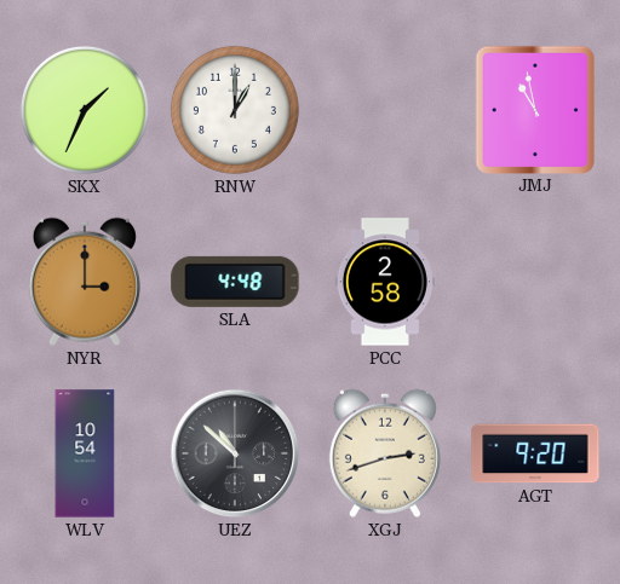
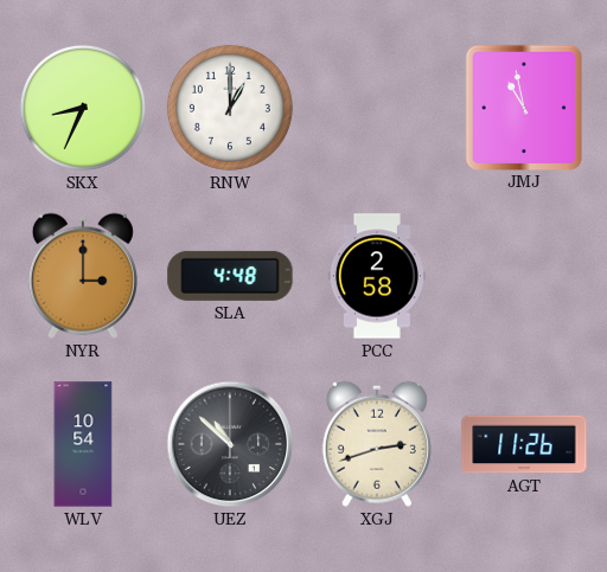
SKX: 1:34 -> 8:34
AGT: 9:20 -> 11:26
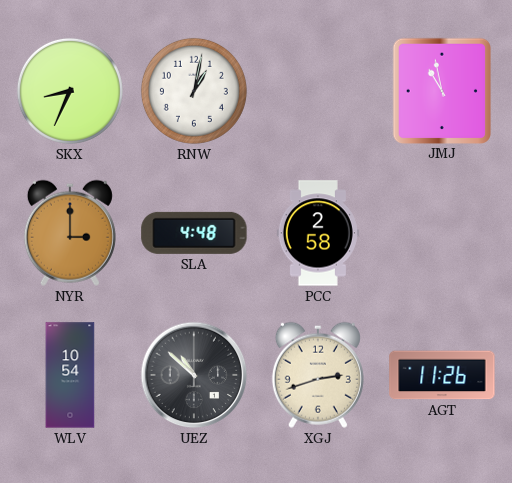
RNW: 1:00 -> 1:02
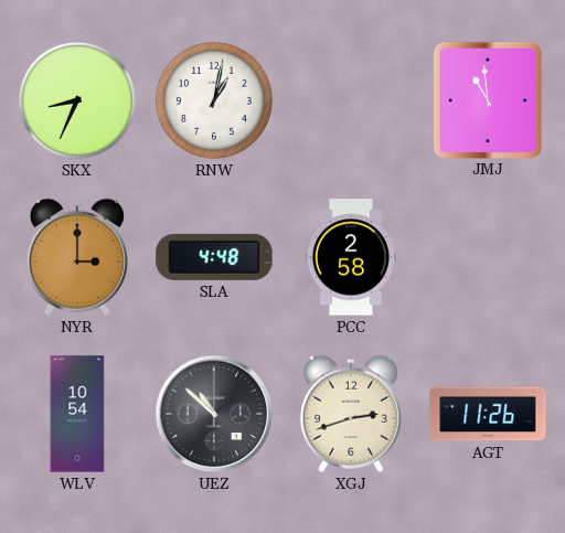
JMJ: 10:58 -> 10:59
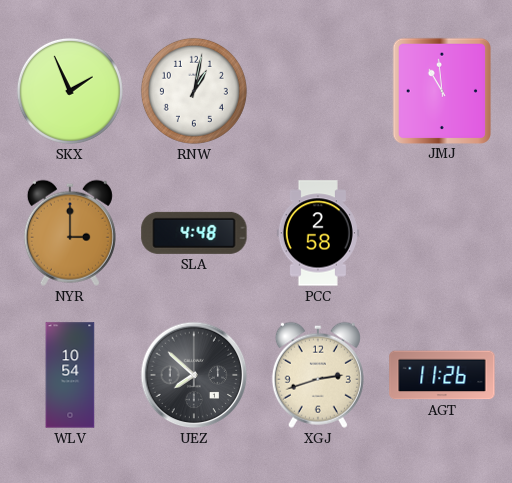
SKX: 8:34 -> 1:56
UEZ: 10:52 -> 7:52
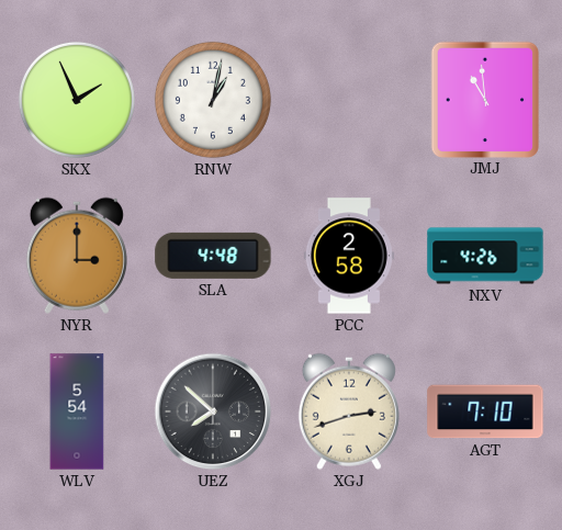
NXV: none -> 4:26
WLV: 10:54 -> 5:54
AGT: 11:26 -> 7:10
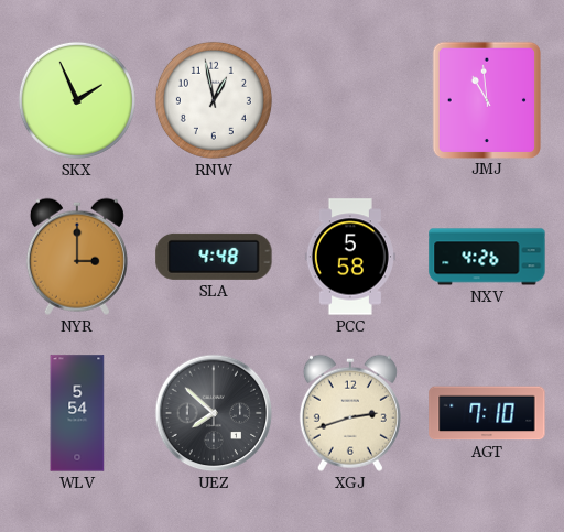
RNW: 1:02 -> 12:58
PCC: 2:58 -> 5:58
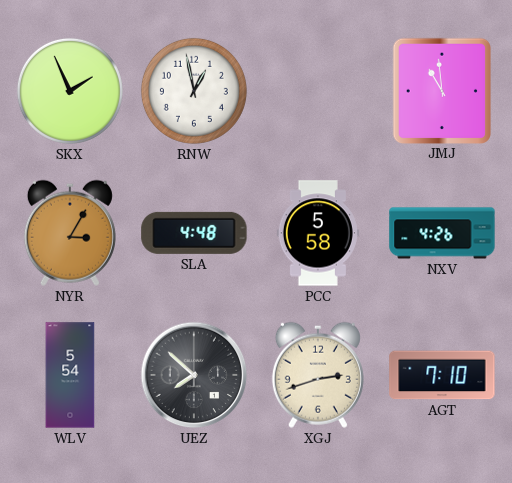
NYR: 3:00 -> 3:05
